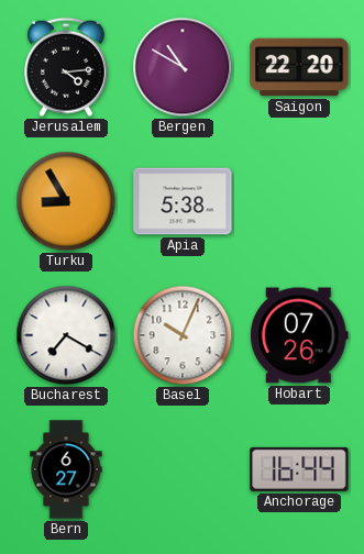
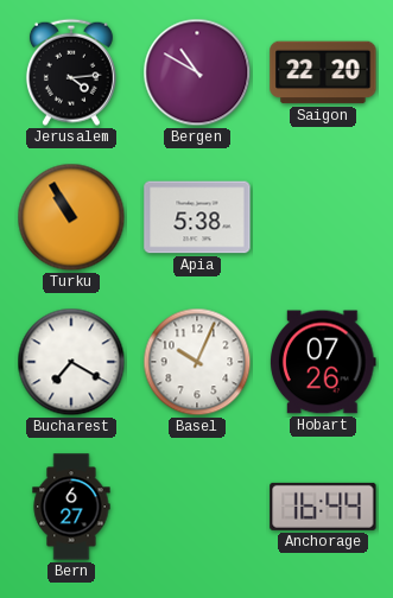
Turku: 8:55 -> 10:55
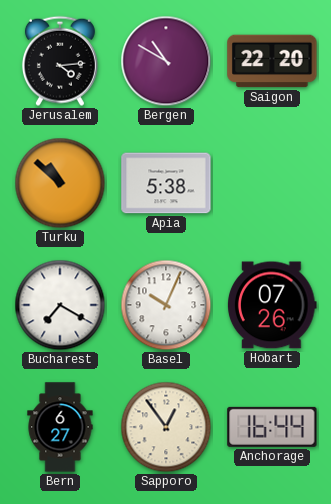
Turku: 10:55 -> 10:52
Sapporo: none -> 12:54
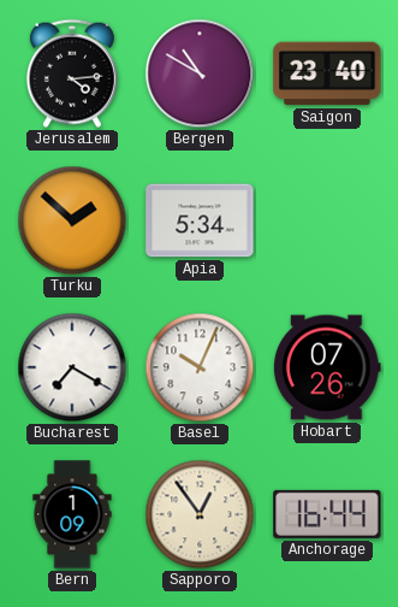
Saigon: 22:20 -> 23:40
Turku: 10:52 -> 1:52
Apia: 5:38 -> 5:34
Bern: 6:27 -> 1:09
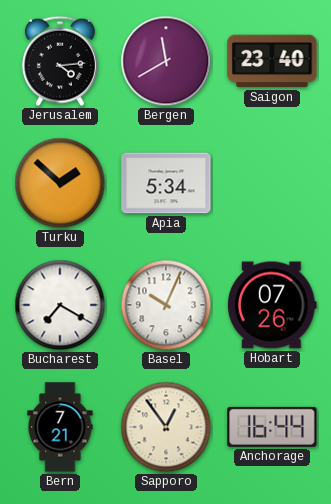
Bergen: 10:50 -> 11:40
Bern: 1:09 -> 7:21
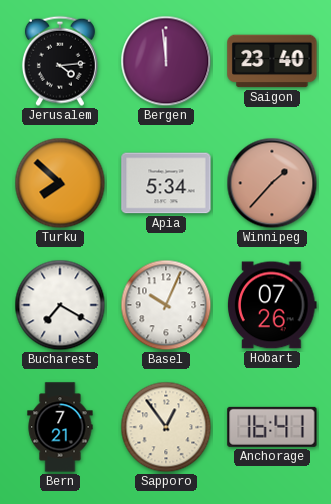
Bergen: 11:40 -> 11:59
Turku: 1:52 -> 7:52
Winnipeg: none -> 1:37
Anchorage: 16:44 -> 16:41
